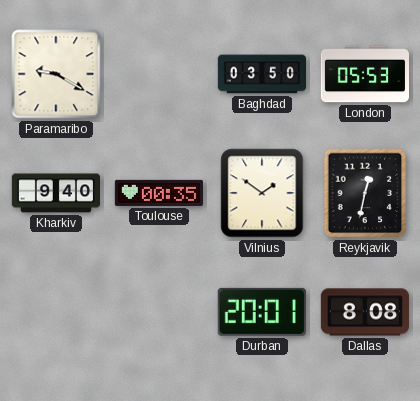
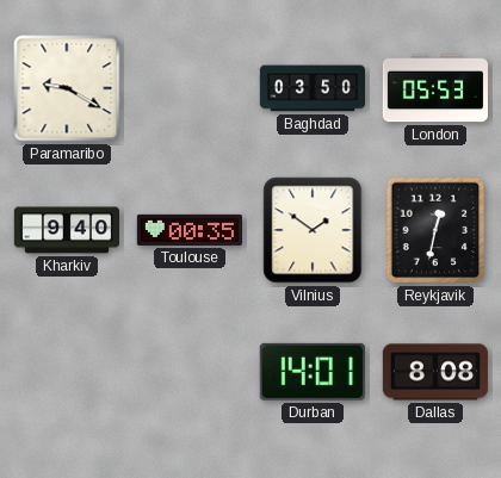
Durban: 20:01 -> 14:01
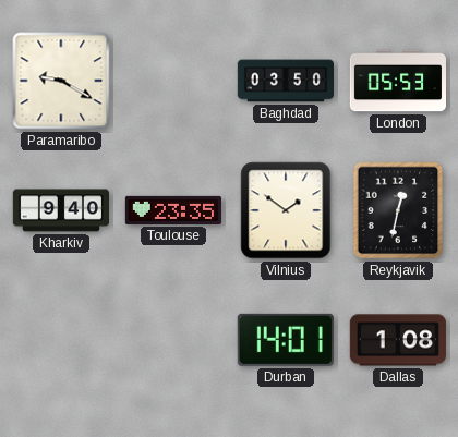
Toulouse: 00:35 -> 23:35
Dallas: 8:08 -> 1:08
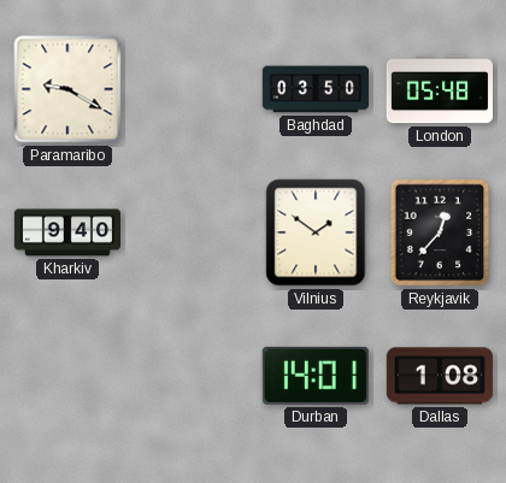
London: 05:53 -> 05:48
Toulouse: 23:35 -> none
Reykjavik: 12:32 -> 12:37
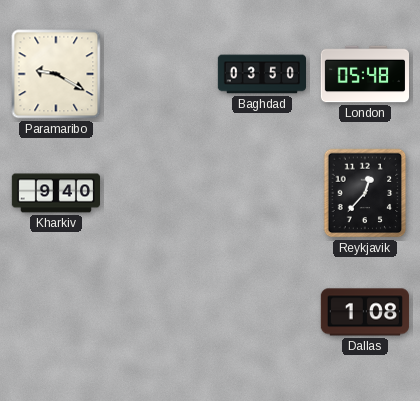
Vilnius: 1:51 -> none
Durban: 14:01 -> none
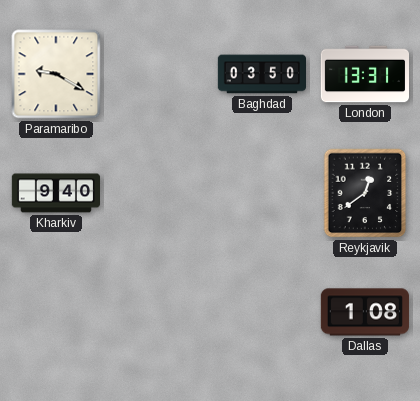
London: 05:48 -> 13:31
Reykjavik: 12:37 -> 12:39
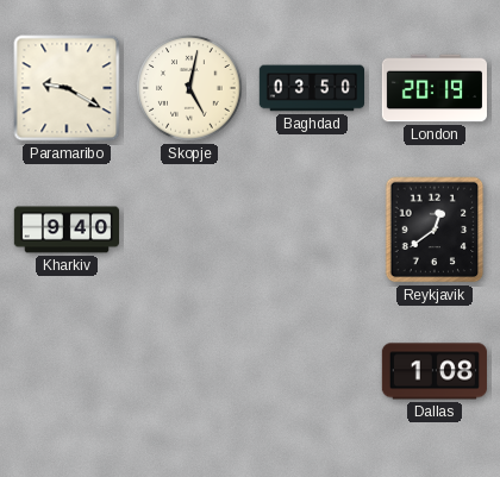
Skopje: none -> 5:02
London: 13:31 -> 20:19
